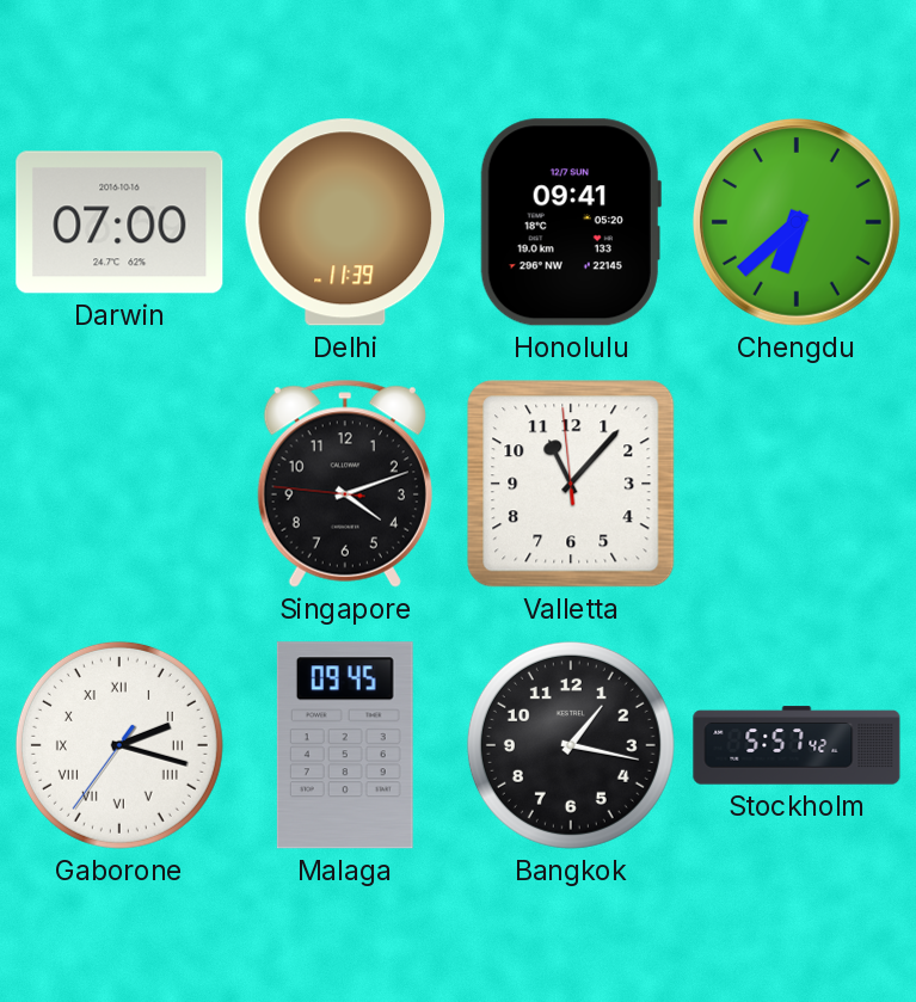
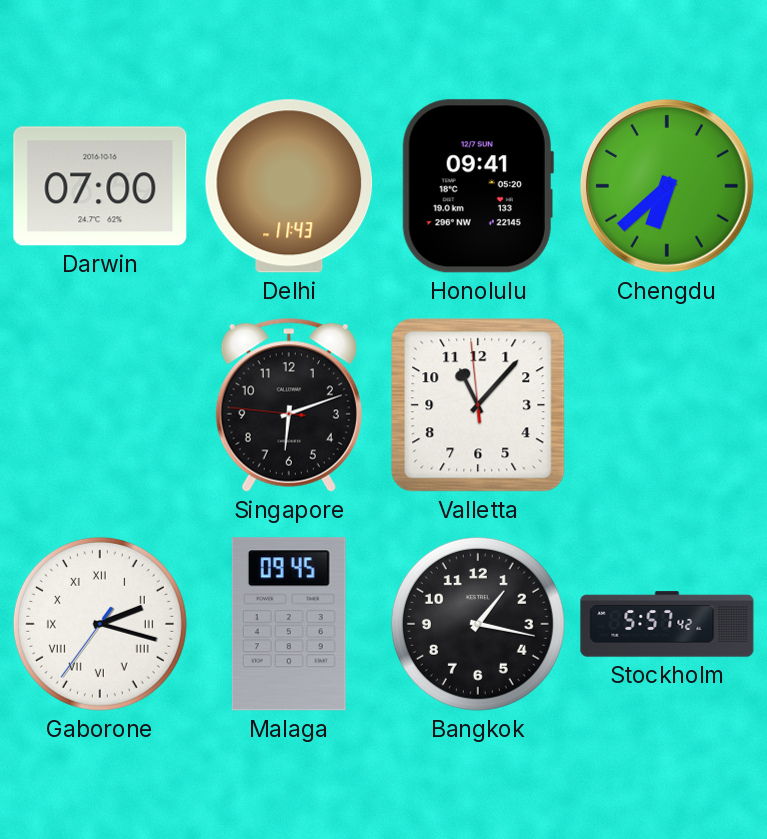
Delhi: 11:39 -> 11:43
Singapore: 4:11 -> 6:11
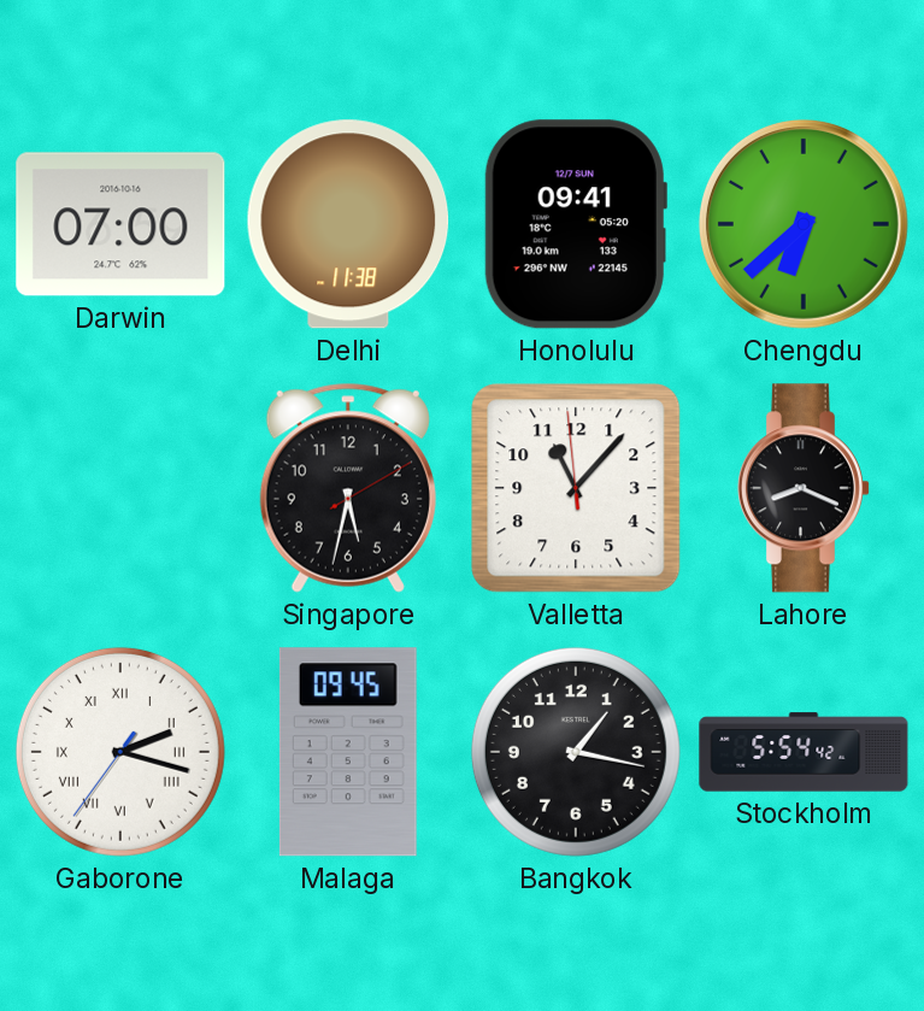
Delhi: 11:43 -> 11:38
Singapore: 6:11 -> 5:32
Lahore: none -> 8:19
Stockholm: 5:57 -> 5:54
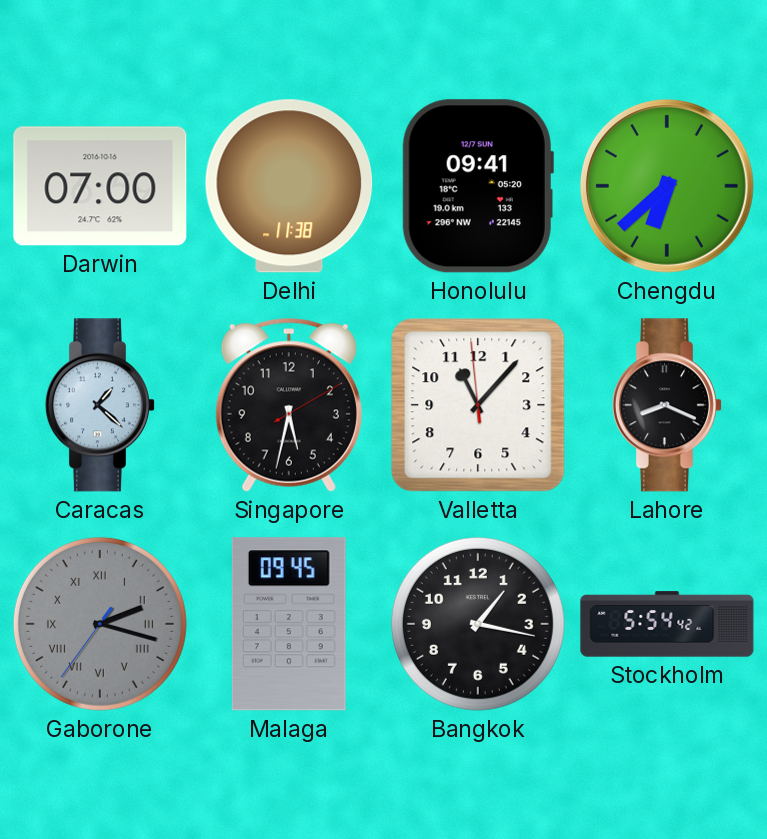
Caracas: none -> 1:22
Gaborone dial: white -> grey
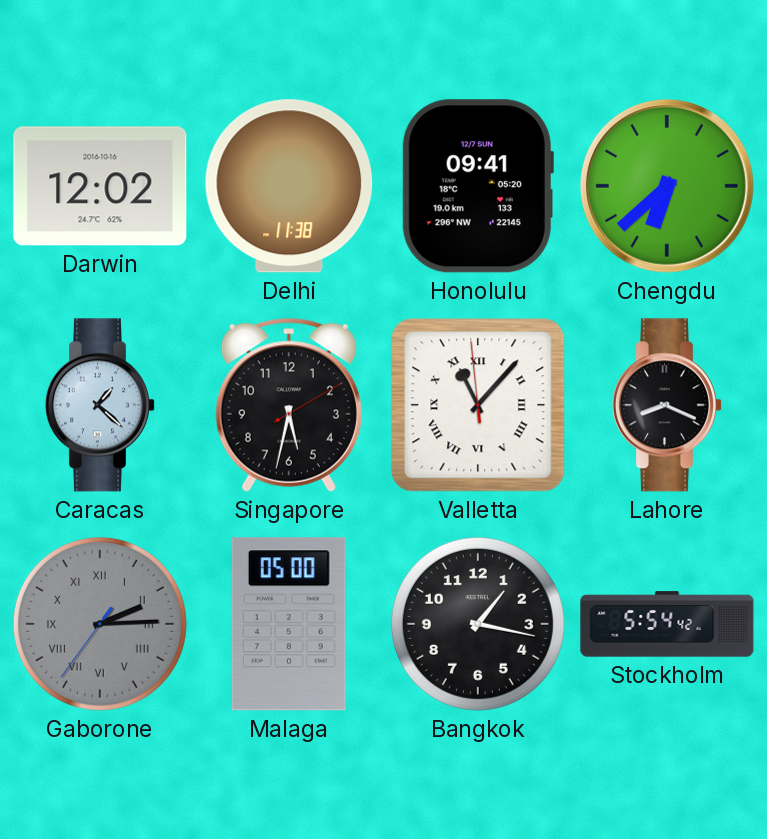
Darwin: 07:00 -> 12:02
Valletta numerals: Arabic -> Roman
Gaborone: 2:17 -> 2:14
Malaga: 09:45 -> 05:00
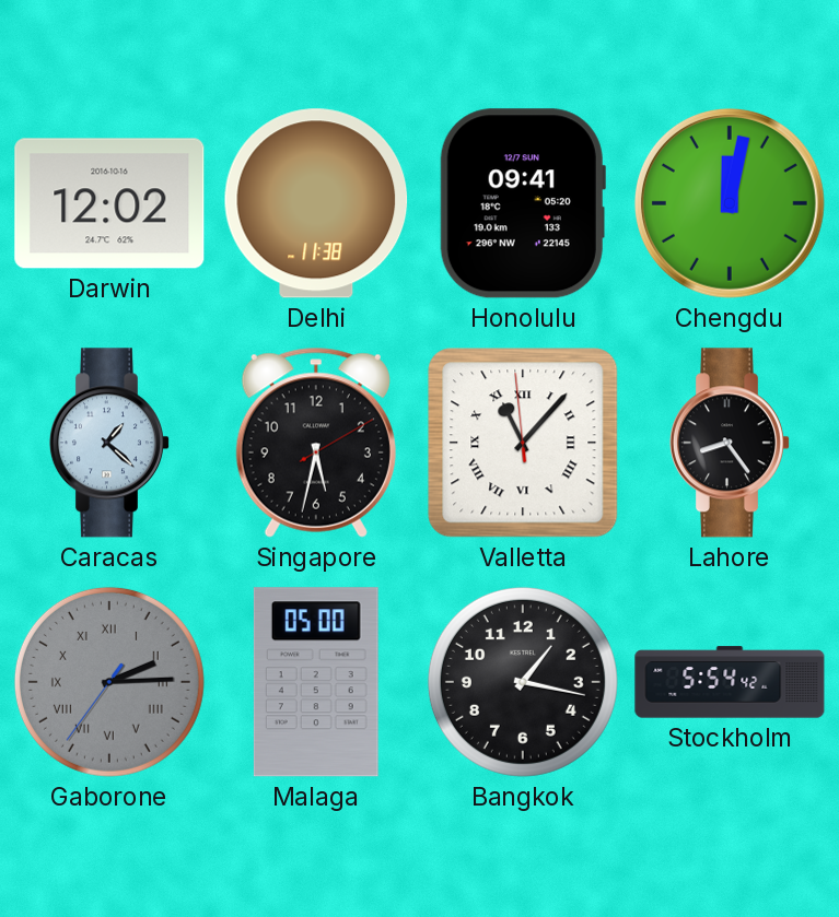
Chengdu: 6:38 -> 12:02
Lahore: 8:19 -> 8:24
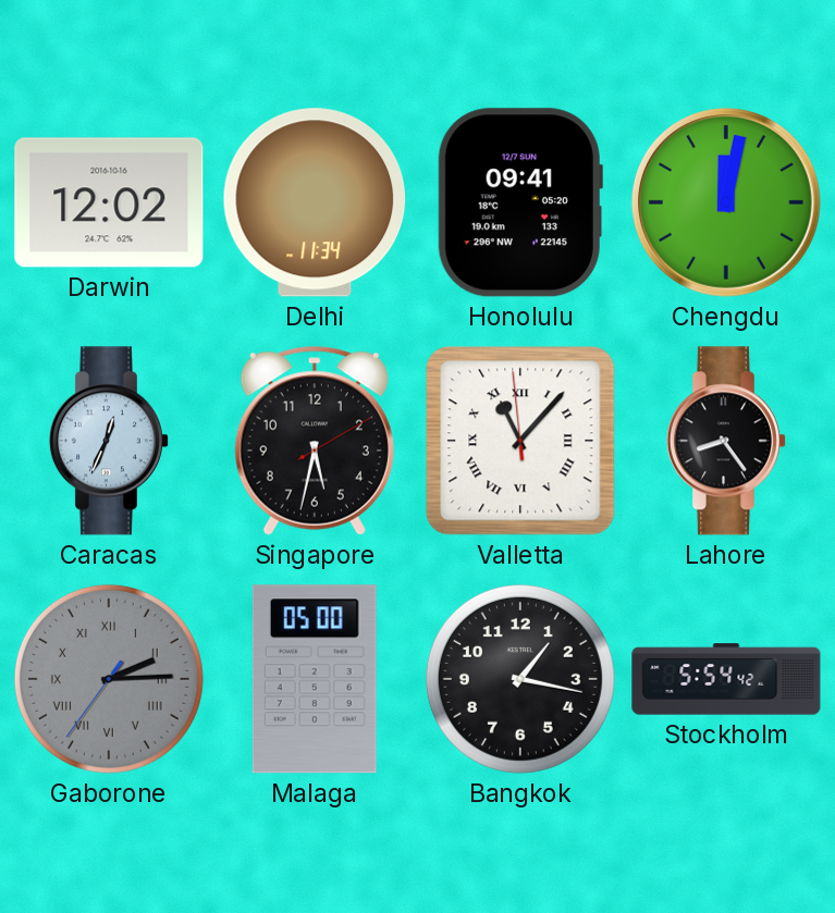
Delhi: 11:38 -> 11:34
Caracas: 1:22 -> 12:34
